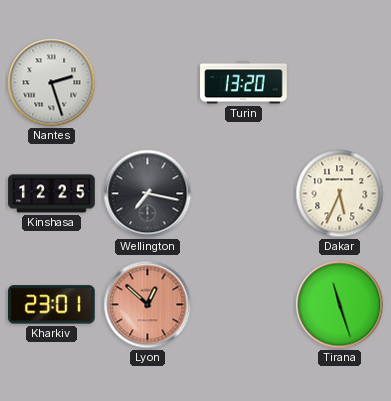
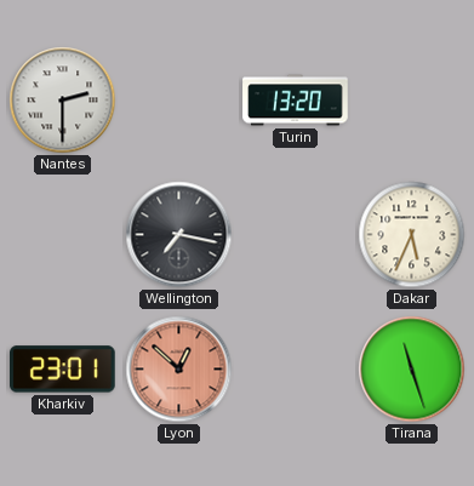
Nantes: 2:27 -> 2:30
Kinshasa: 12:25 -> none
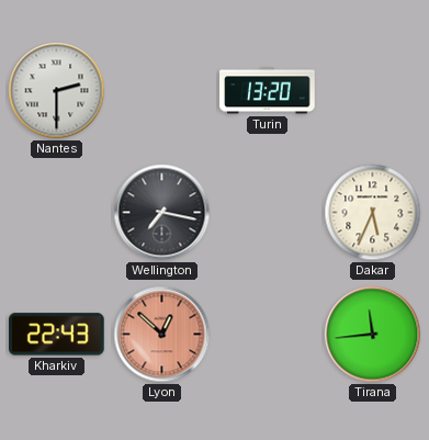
Kharkiv: 23:01 -> 22:43
Tirana: 11:27 -> 11:44
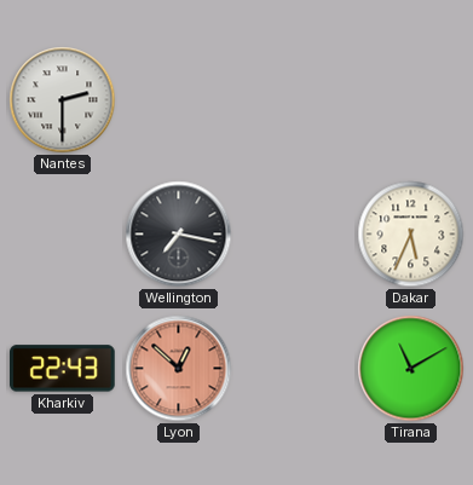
Turin: 13:20 -> none
Tirana: 11:44 -> 11:10
